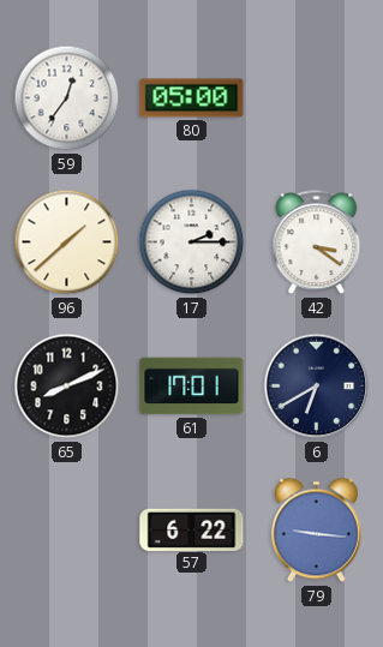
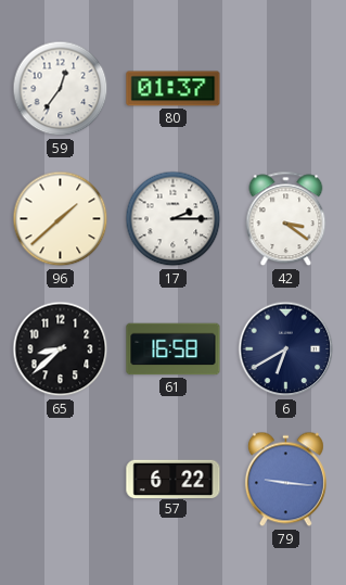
80: 05:00 -> 01:37
65: 8:11 -> 8:38
61: 17:01 -> 16:58
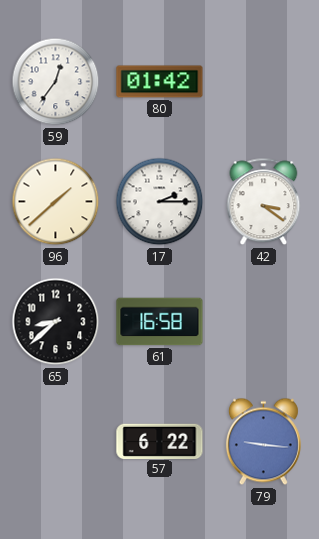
80: 01:37 -> 01:42
6: 6:40 -> none
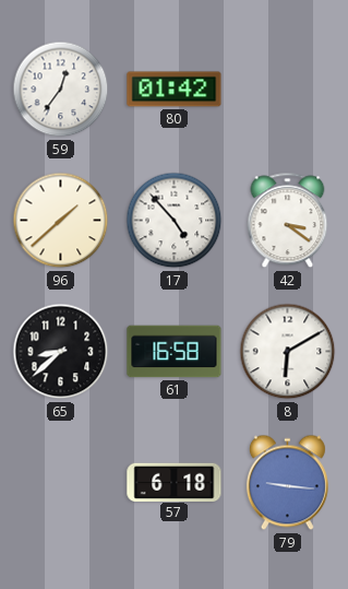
17: 2:15 -> 4:53
8: none -> 6:10
57: 6:22 -> 6:18
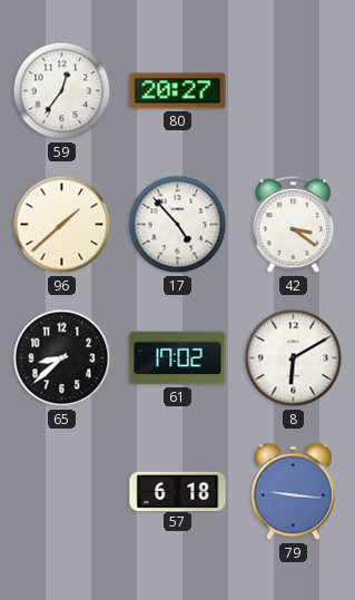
80: 01:42 -> 20:27
61: 16:58 -> 17:02
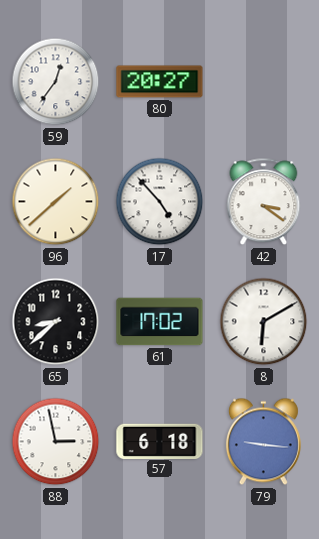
88: none -> 2:58
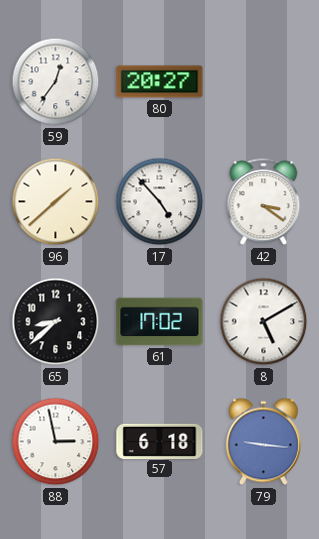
8: 6:10 -> 5:10
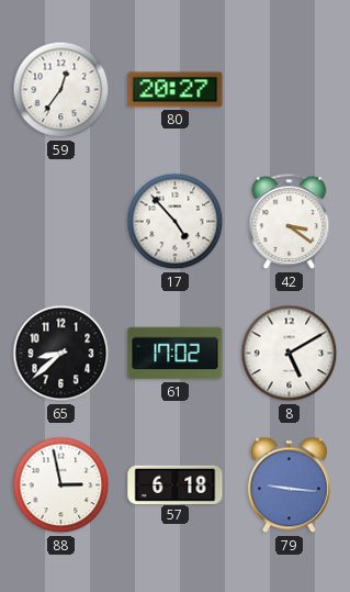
96: 1:38 -> none
